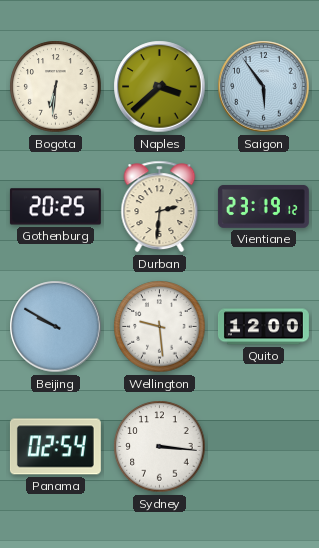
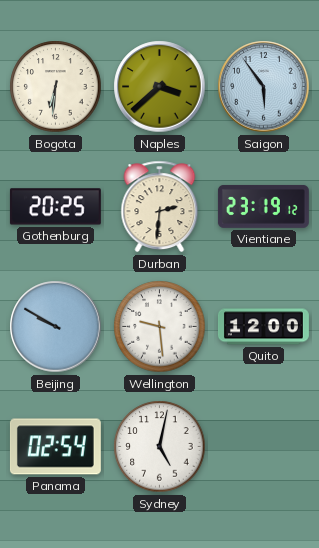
Sydney: 3:16 -> 5:02
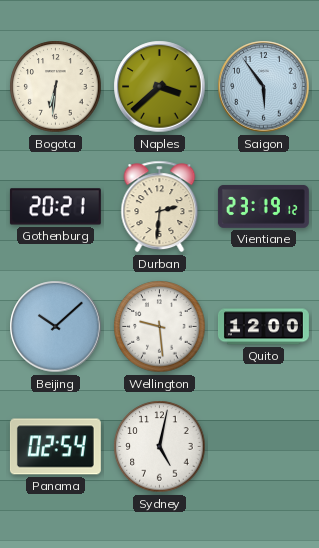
Gothenburg: 20:25 -> 20:21
Beijing: 9:50 -> 10:08
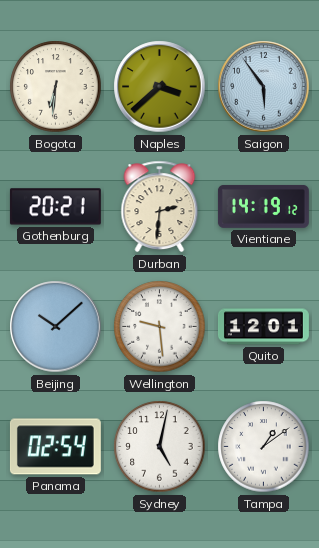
Vientiane: 23:19 -> 14:19
Quito: 12:00 -> 12:01
Tampa: none -> 1:09
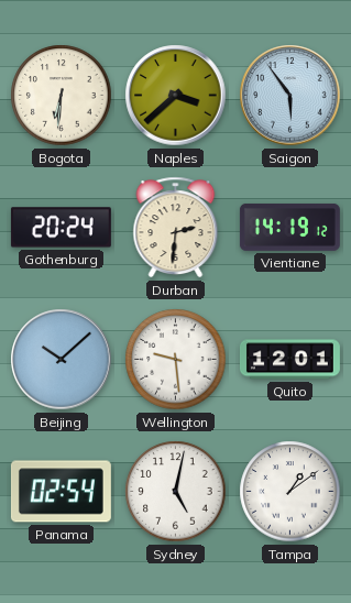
Gothenburg: 20:21 -> 20:24
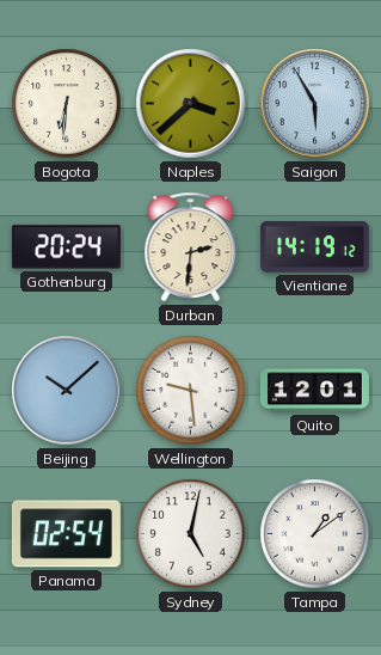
Saigon: 5:54 -> 5:55
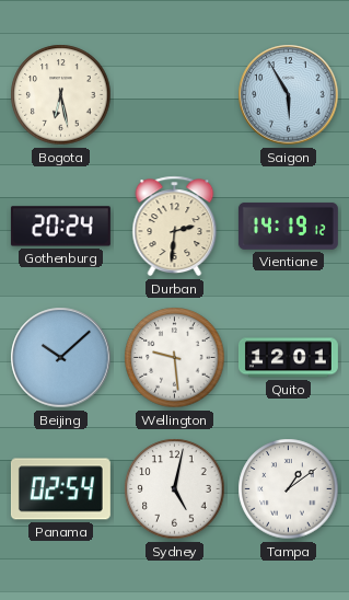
Bogota: 6:31 -> 6:28
Naples: 3:38 -> none
